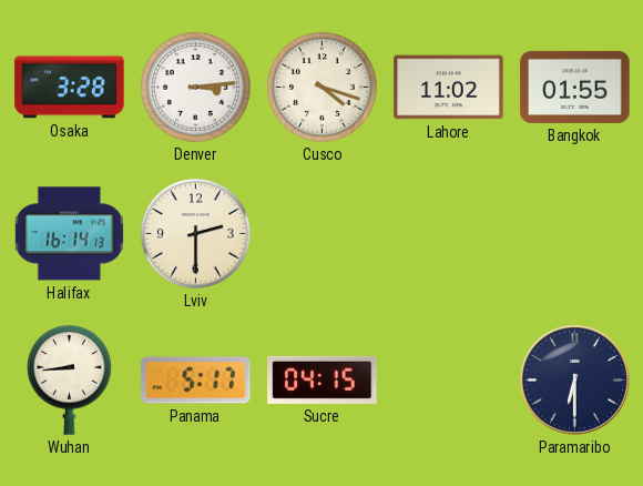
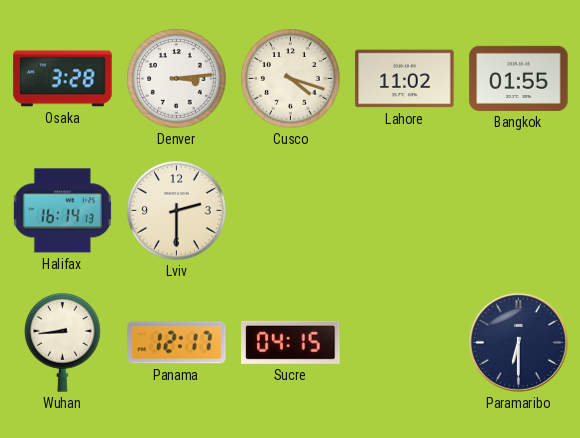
Panama: 5:17 -> 12:17
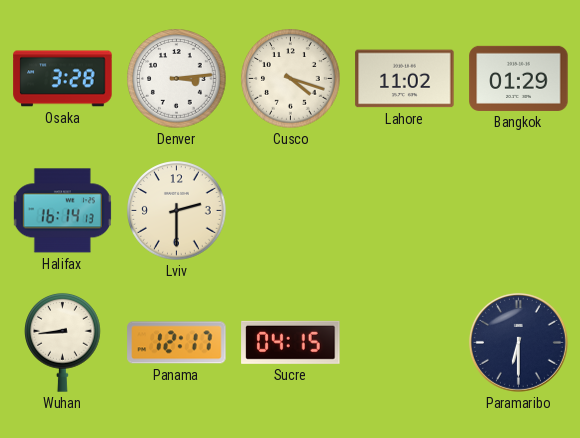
Bangkok: 01:55 -> 01:29
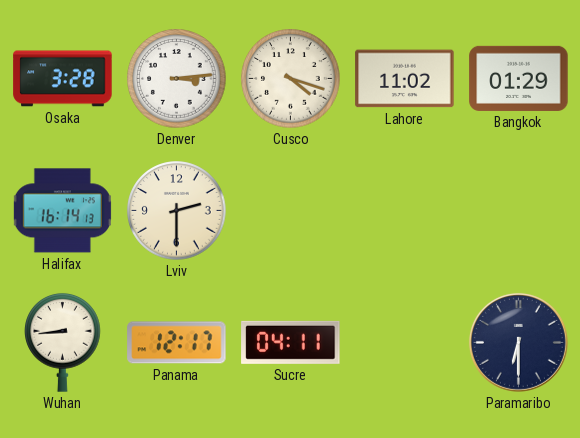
Sucre: 04:15 -> 04:11
